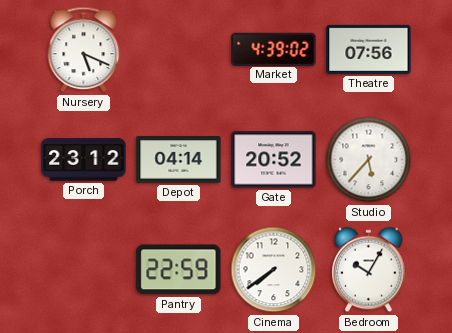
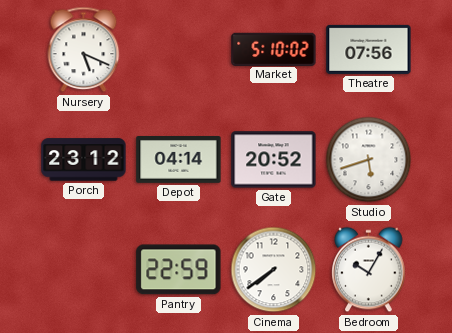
Market: 4:39 -> 5:10
Studio: 5:37 -> 5:42
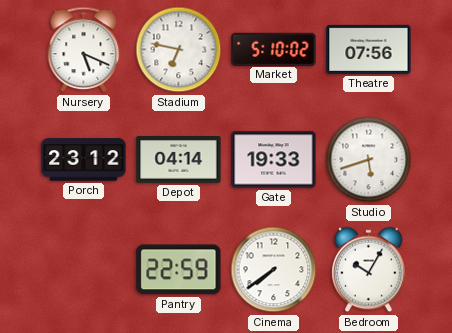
Stadium: none -> 6:47
Gate: 20:52 -> 19:33
